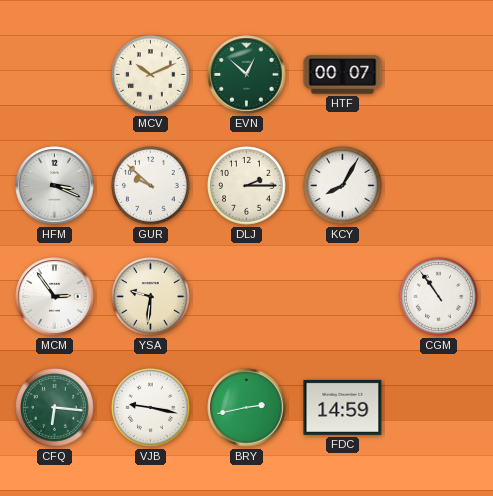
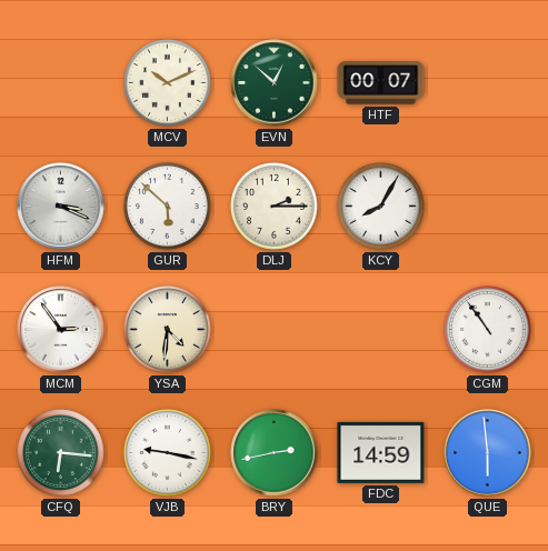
GUR: 9:52 -> 5:52
YSA: 9:31 -> 4:31
QUE: none -> 5:59
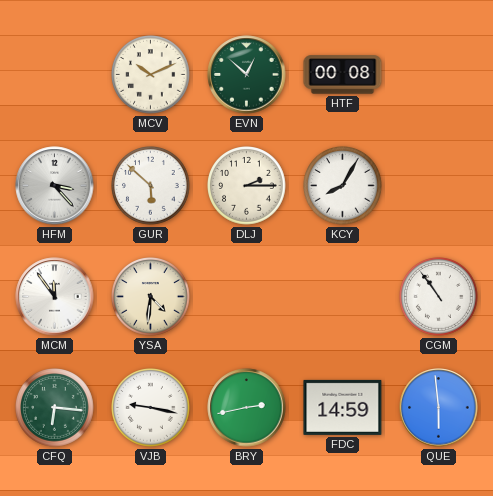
HTF: 00:07 -> 00:08
HFM: 3:19 -> 3:23
MCM: 2:54 -> 11:54
